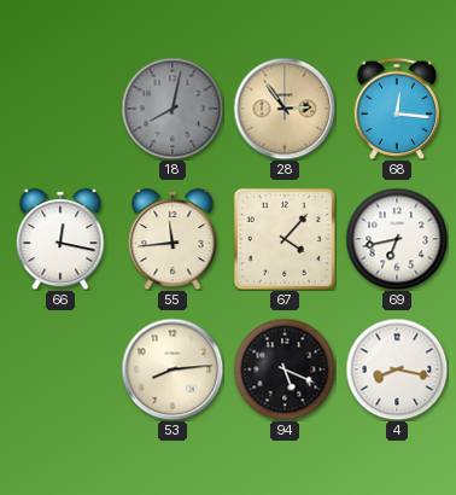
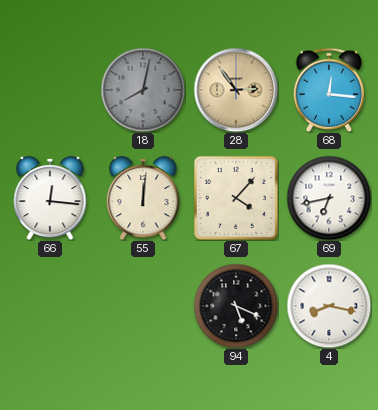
66: 12:17 -> 12:16
55: 11:44 -> 12:01
53: 8:14 -> none
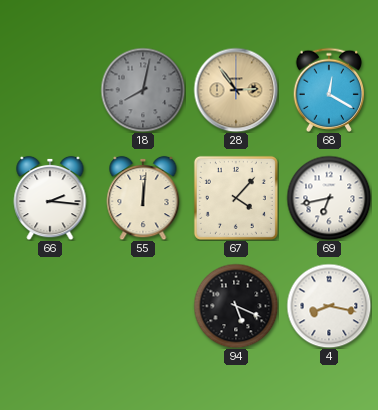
68: 12:16 -> 12:20
66: 12:16 -> 2:16
